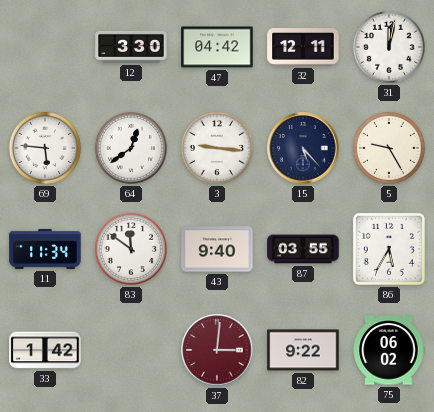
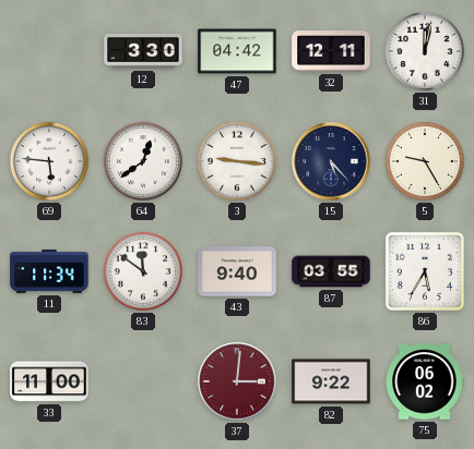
33: 1:42 -> 11:00
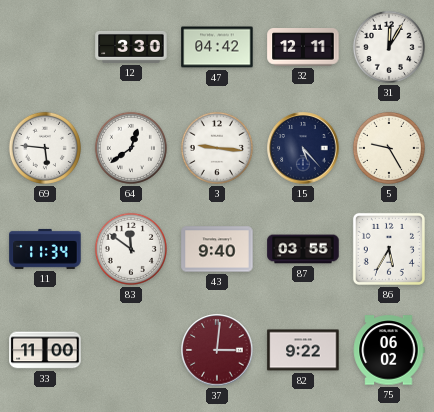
31: 12:02 -> 12:05
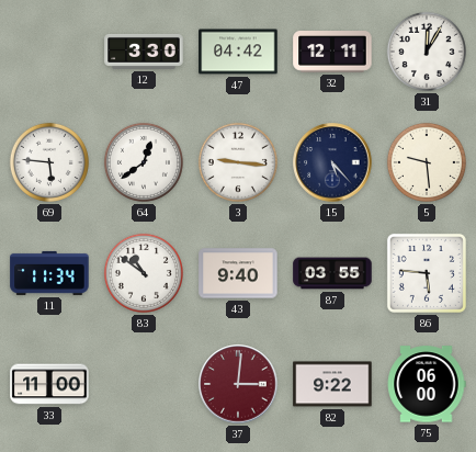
5: 9:25 -> 9:29
83: 11:51 -> 10:51
86: 5:35 -> 5:46
75: 06:02 -> 06:00
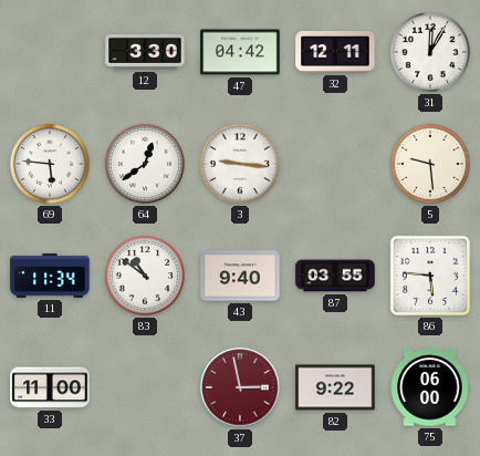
15: 5:23 -> none
37: 3:01 -> 2:58
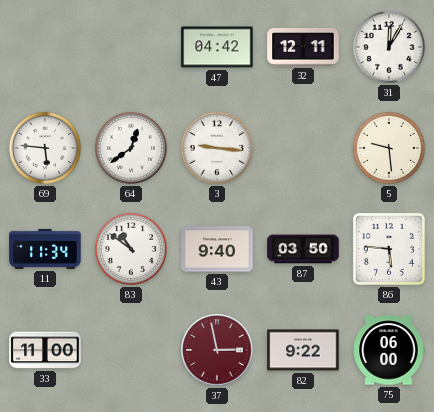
12: 3:30 -> none
87: 03:55 -> 03:50
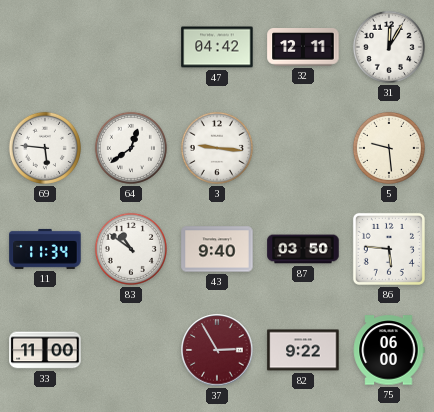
37: 2:58 -> 2:55
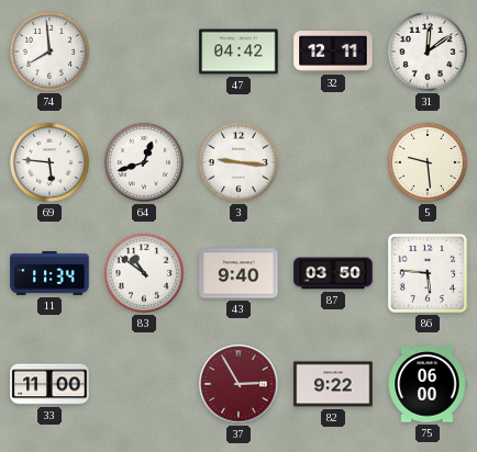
74: none -> 7:59
31: 12:05 -> 12:09
64: 12:39 -> 12:42
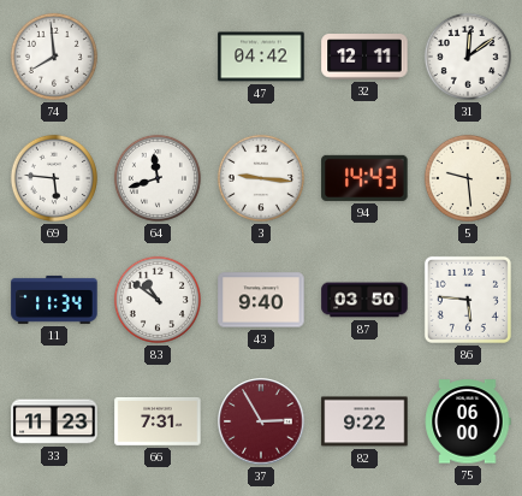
64: 12:42 -> 11:42
94: none -> 14:43
33: 11:00 -> 11:23
66: none -> 7:31
